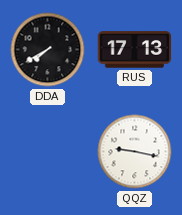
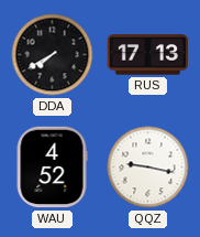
WAU: none -> 4:52
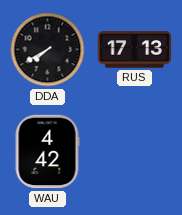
WAU: 4:52 -> 4:42
QQZ: 9:17 -> none
